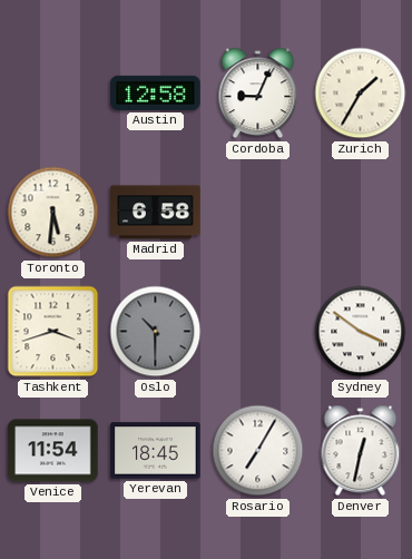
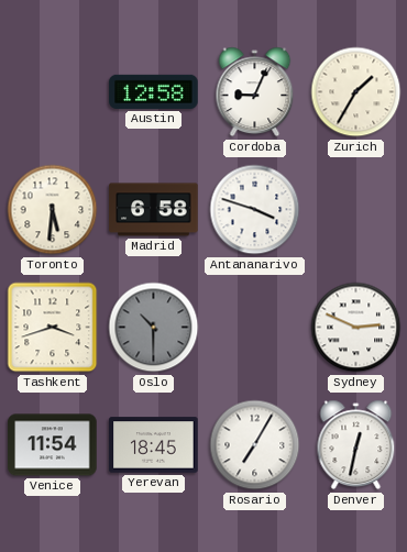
Antananarivo: none -> 3:48
Sydney: 3:51 -> 2:49
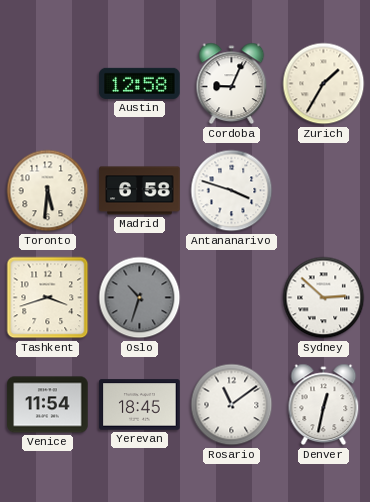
Oslo: 10:30 -> 10:33
Sydney: 2:49 -> 2:52
Rosario: 7:05 -> 11:09
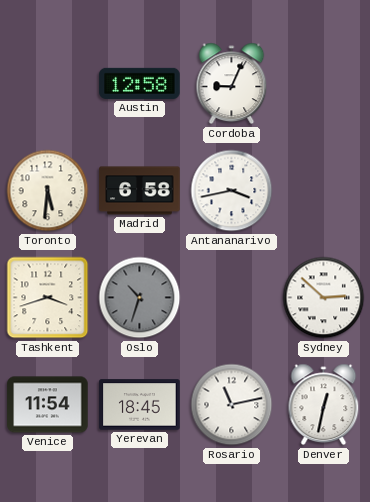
Zurich: 1:35 -> none
Antananarivo: 3:48 -> 3:43
Rosario: 11:09 -> 11:13
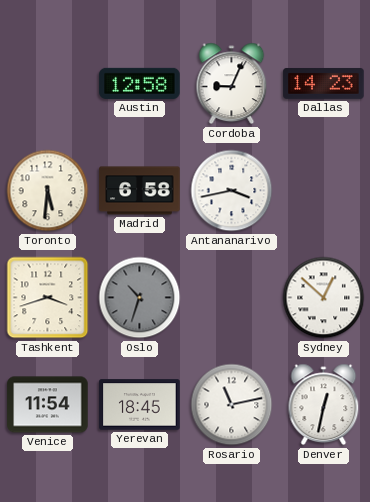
Dallas: none -> 14:23
Sydney: 2:52 -> 12:52
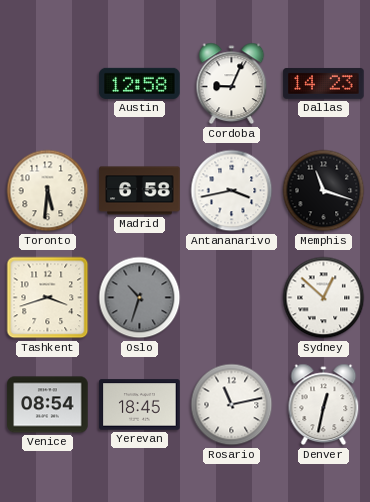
Memphis: none -> 11:18
Venice: 11:54 -> 08:54
